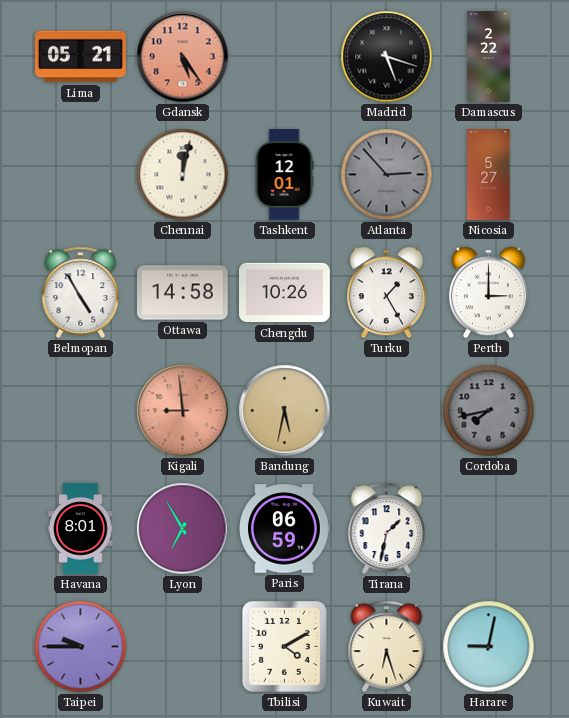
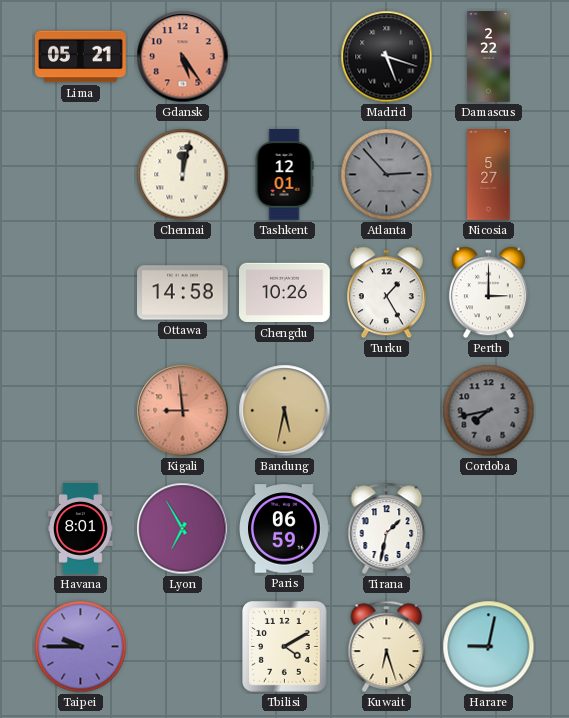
Belmopan: 4:55 -> none
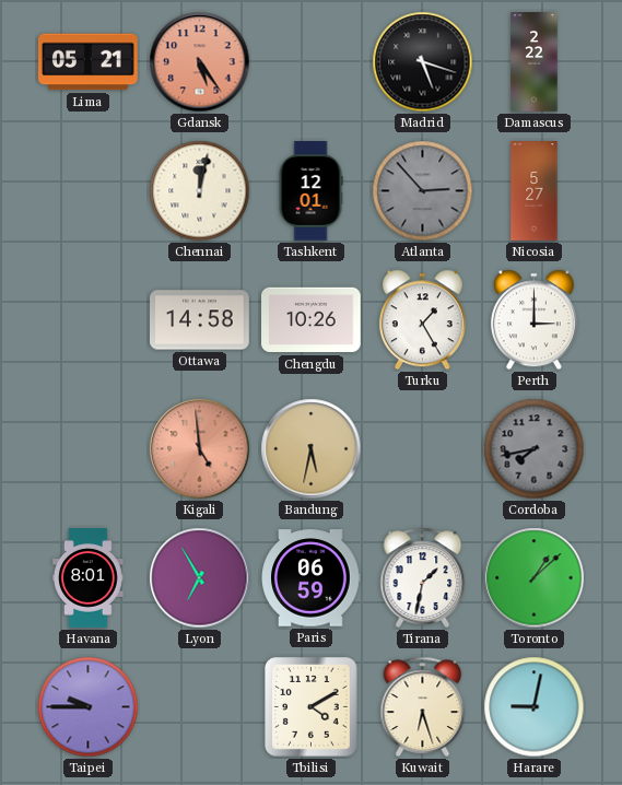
Kigali: 8:59 -> 4:59
Toronto: none -> 1:08
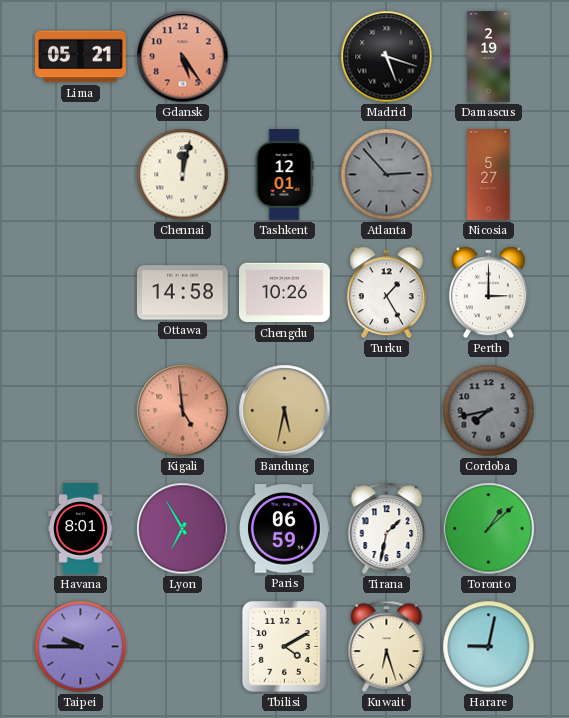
Damascus: 2:22 -> 2:19
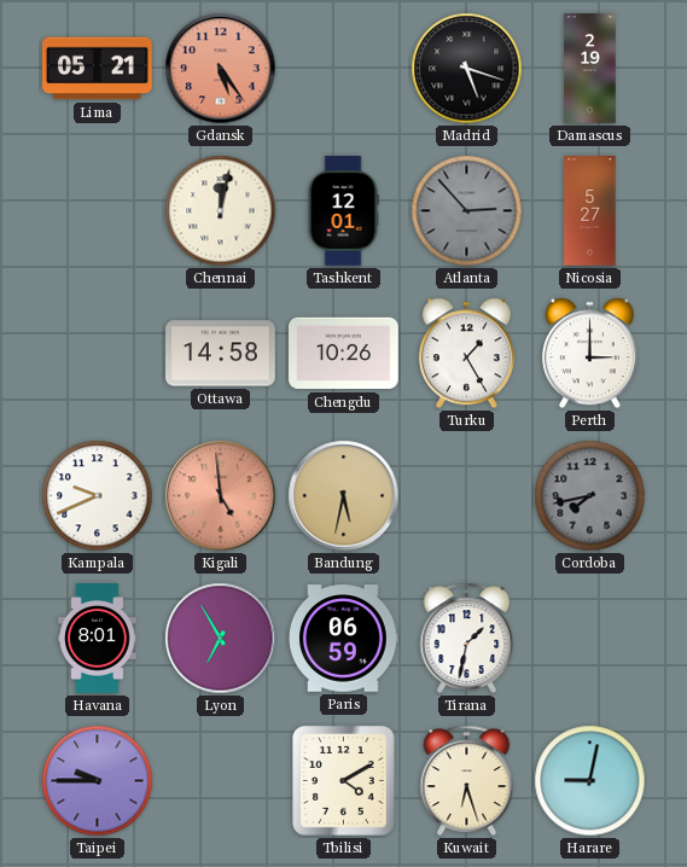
Kampala: none -> 9:41
Toronto: 1:08 -> none
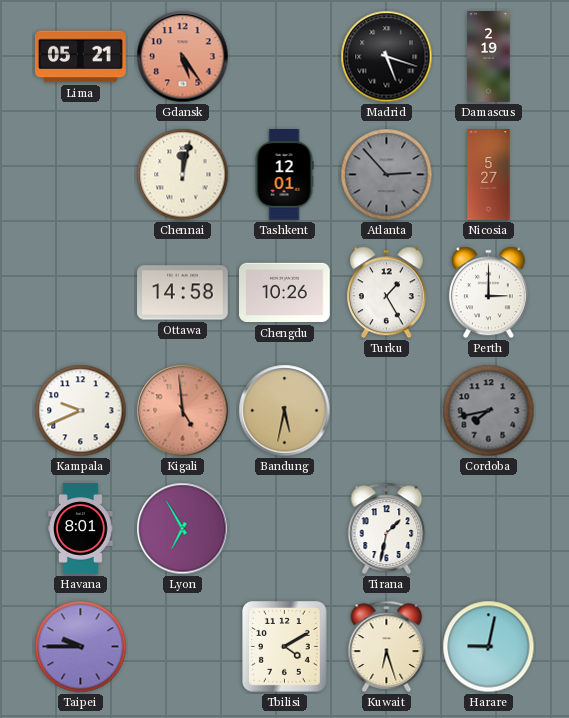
Paris: 06:59 -> none
